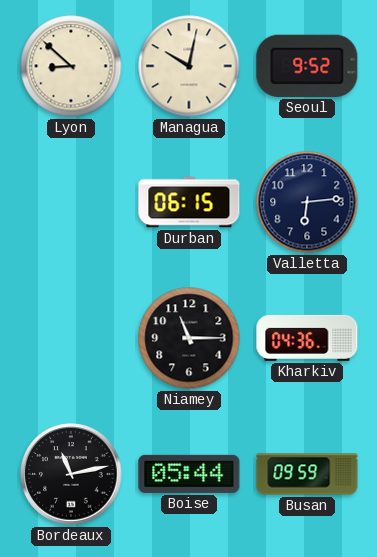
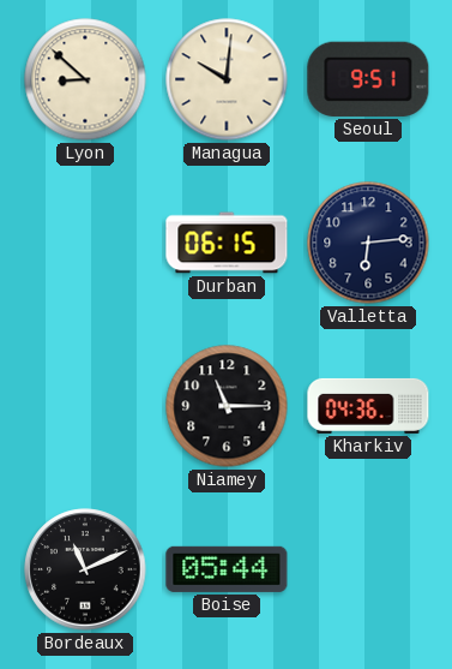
Managua: 10:02 -> 10:01
Seoul: 9:52 -> 9:51
Bordeaux: 11:13 -> 11:11
Busan: 09:59 -> none
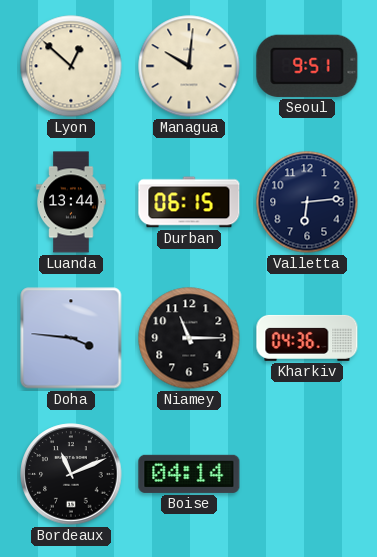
Lyon: 8:52 -> 12:52
Luanda: none -> 13:44
Doha: none -> 3:46
Boise: 05:44 -> 04:14
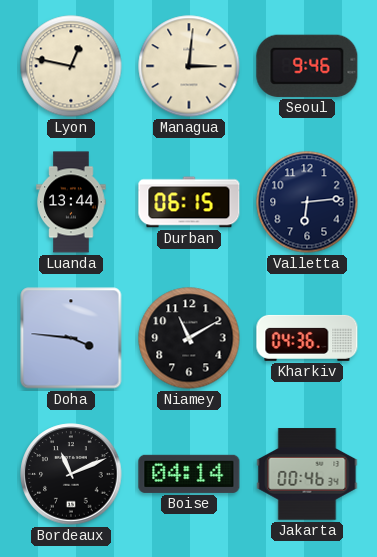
Lyon: 12:52 -> 12:47
Managua: 10:01 -> 3:01
Seoul: 9:51 -> 9:46
Niamey: 11:15 -> 11:10
Jakarta: none -> 00:46
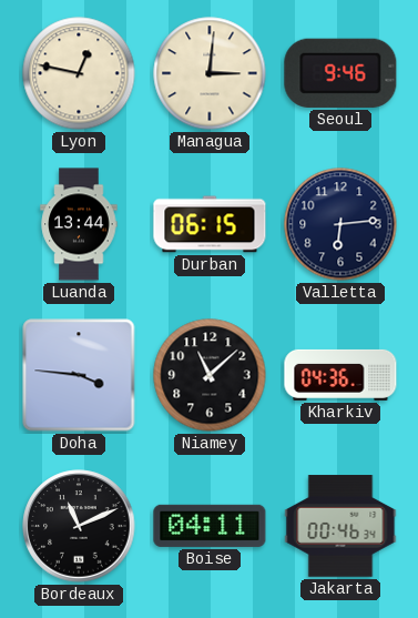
Niamey: 11:10 -> 11:08
Boise: 04:14 -> 04:11
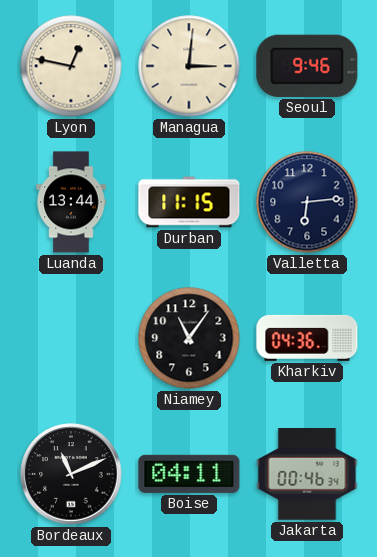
Durban: 06:15 -> 11:15
Doha: 3:46 -> none
Niamey: 11:08 -> 11:06
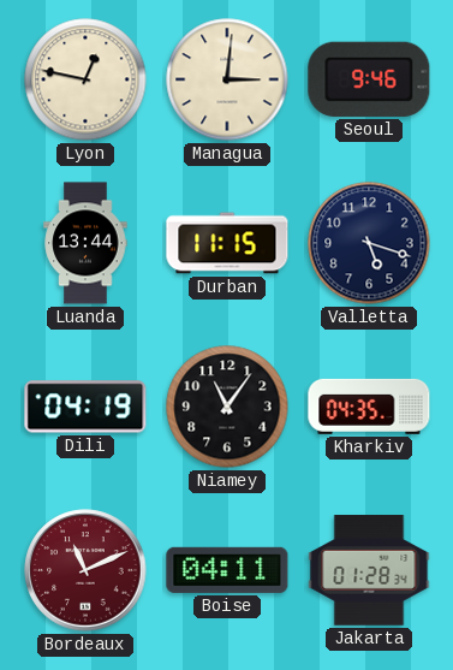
Valletta: 6:14 -> 5:18
Dili: none -> 04:19
Kharkiv: 04:36 -> 04:35
Bordeaux dial: black -> burgundy
Jakarta: 00:46 -> 01:28
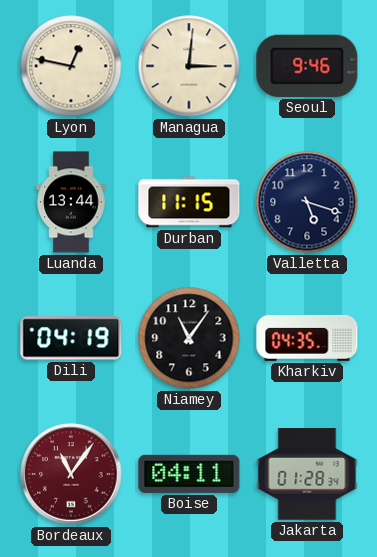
Bordeaux: 11:11 -> 11:06
